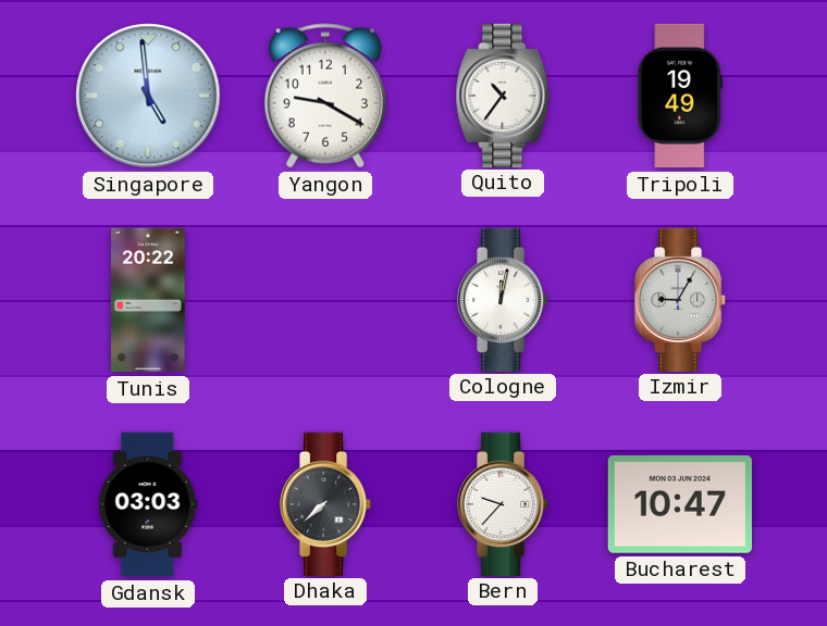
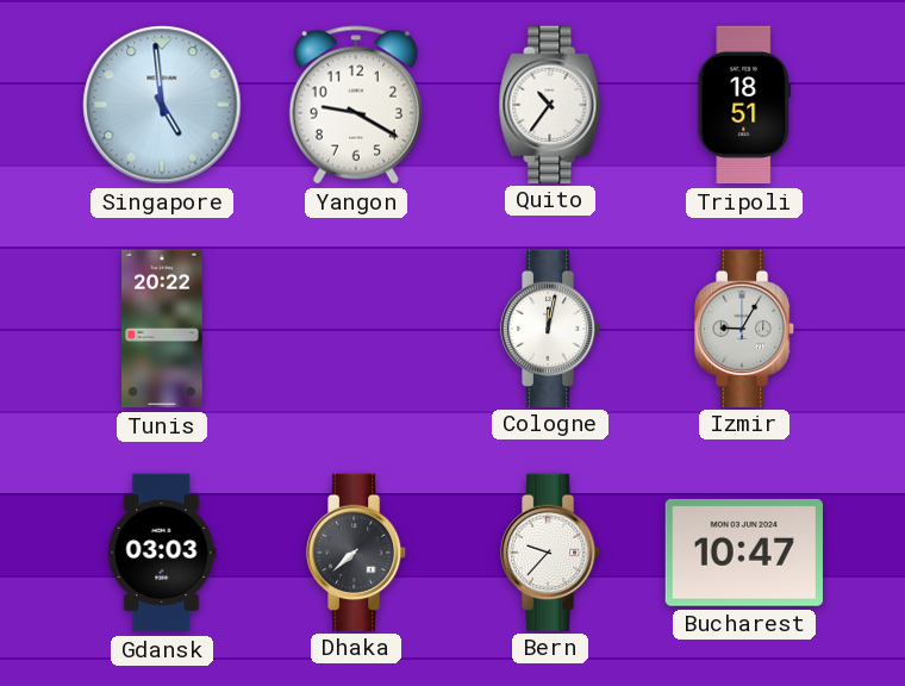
Tripoli: 19:49 -> 18:51
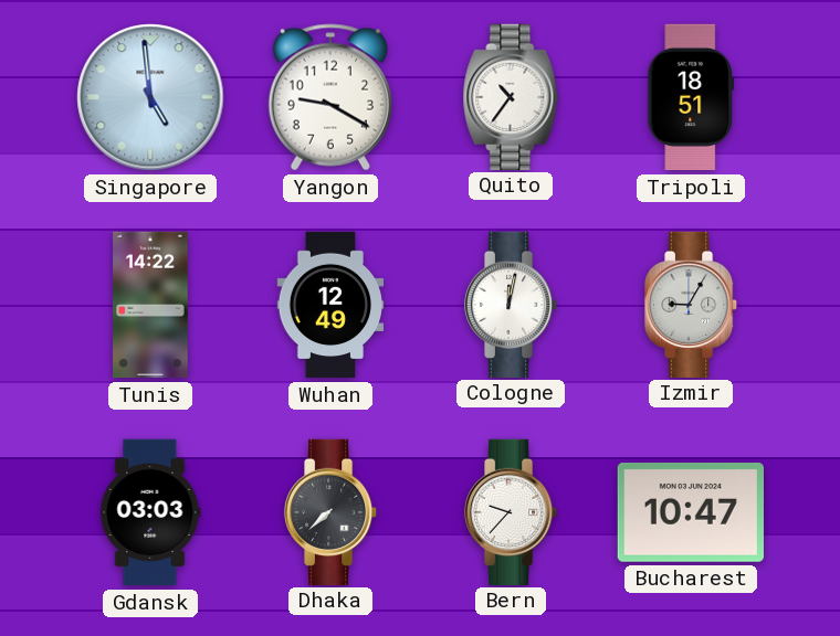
Tunis: 20:22 -> 14:22
Wuhan: none -> 12:49
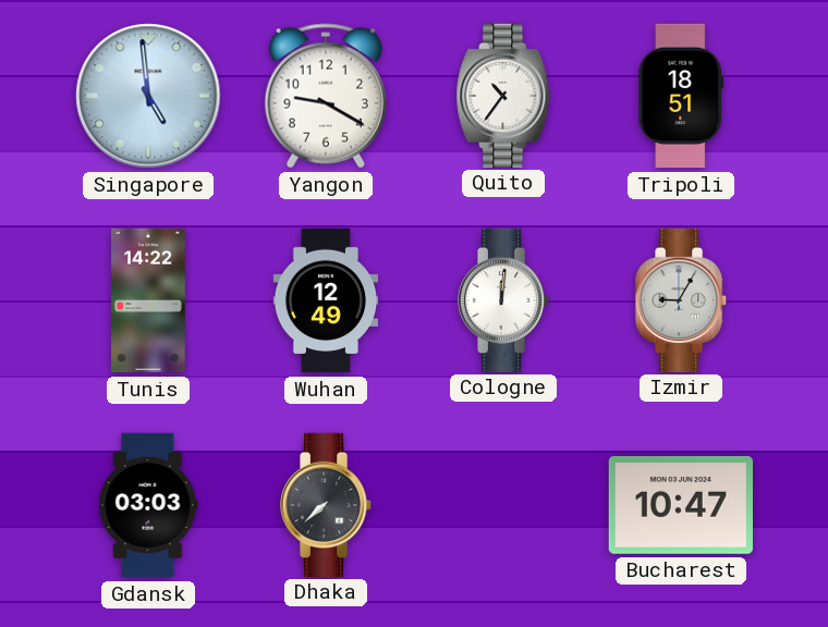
Cologne: 12:02 -> 12:01
Bern: 9:37 -> none
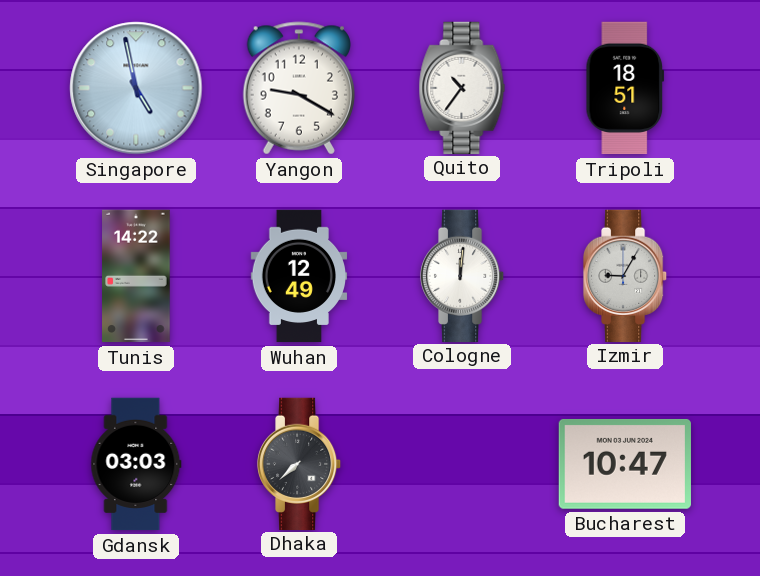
Singapore: 4:59 -> 4:58
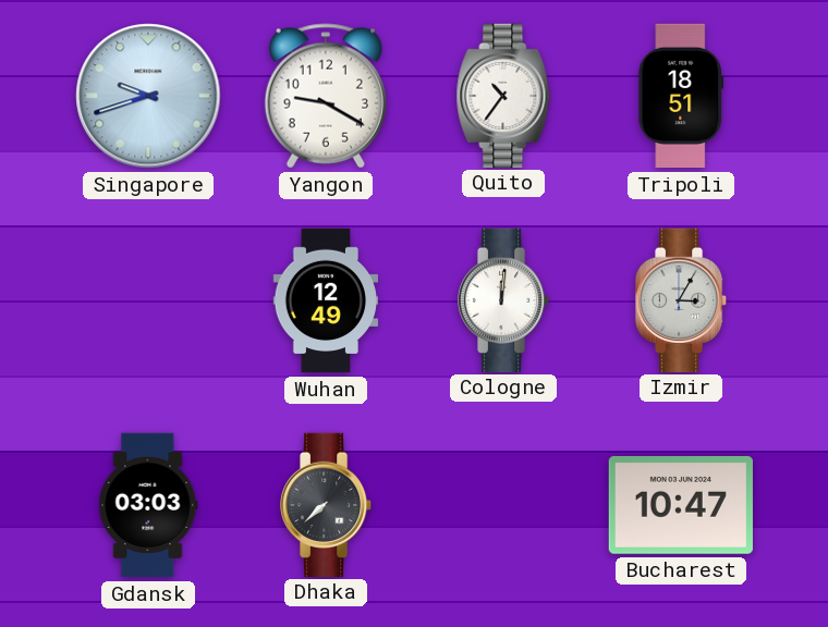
Singapore: 4:58 -> 9:42
Tunis: 14:22 -> none
Izmir: 9:05 -> 3:05
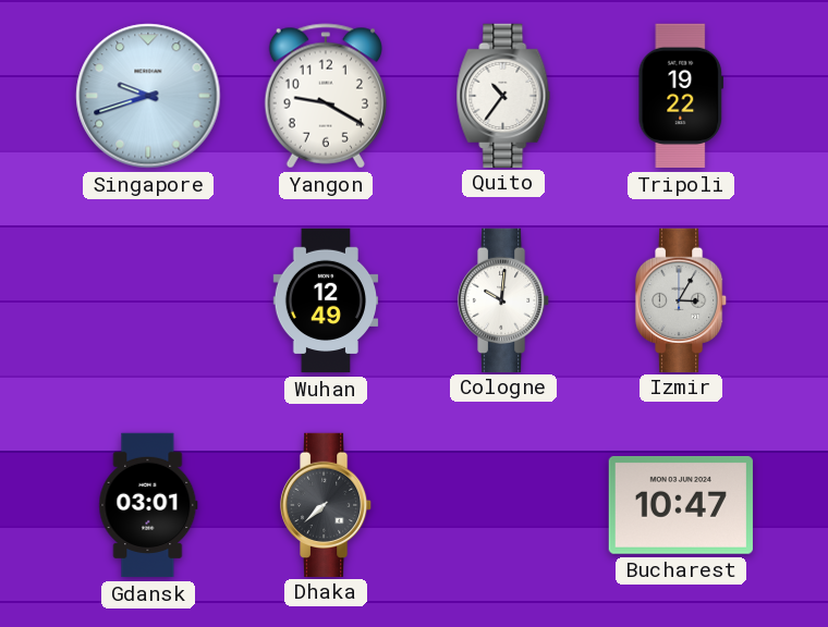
Tripoli: 18:51 -> 19:22
Cologne: 12:01 -> 10:01
Gdansk: 03:03 -> 03:01
